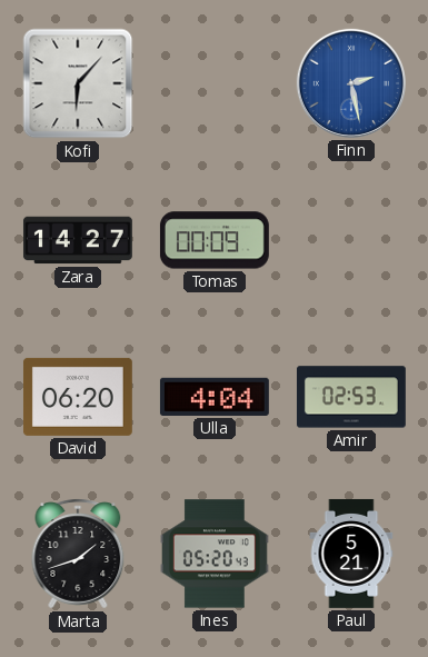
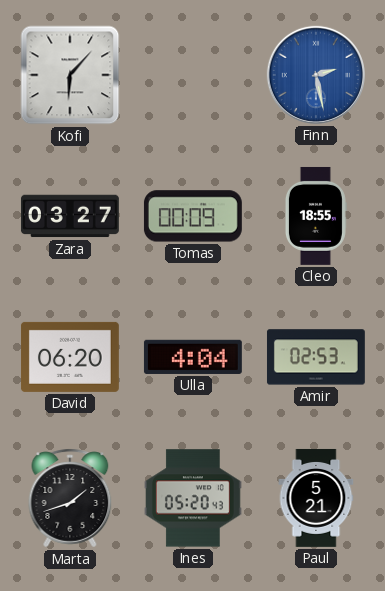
Zara: 14:27 -> 03:27
Cleo: none -> 18:55
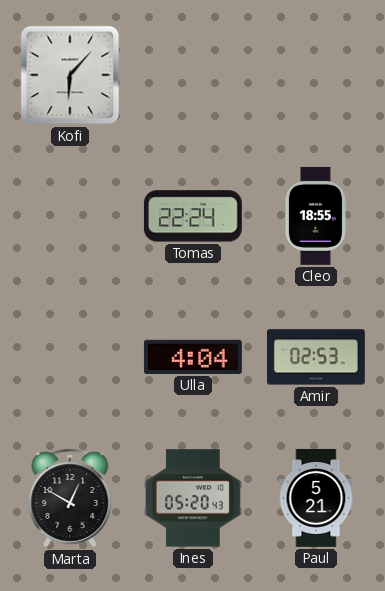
Finn: 2:28 -> none
Zara: 03:27 -> none
Tomas: 00:09 -> 22:24
David: 06:20 -> none
Marta: 1:42 -> 12:50
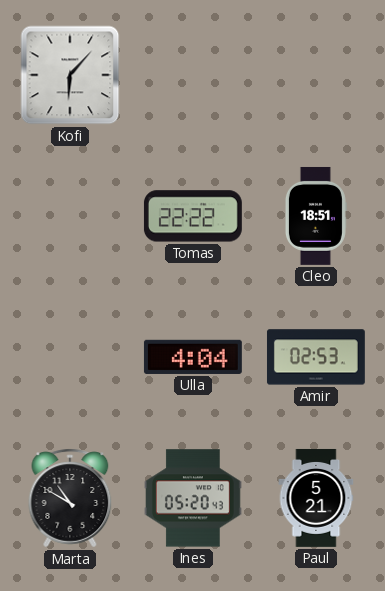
Tomas: 22:24 -> 22:22
Cleo: 18:55 -> 18:51
Marta: 12:50 -> 10:50
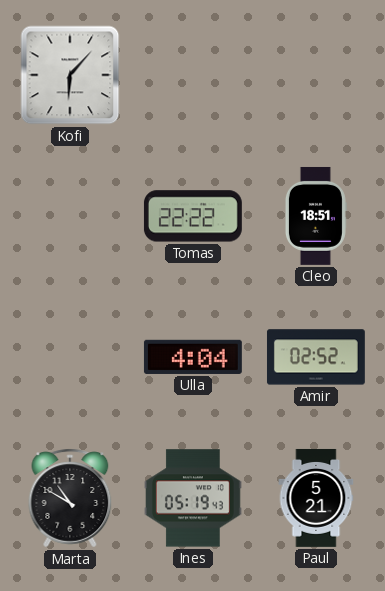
Amir: 02:53 -> 02:52
Ines: 05:20 -> 05:19
